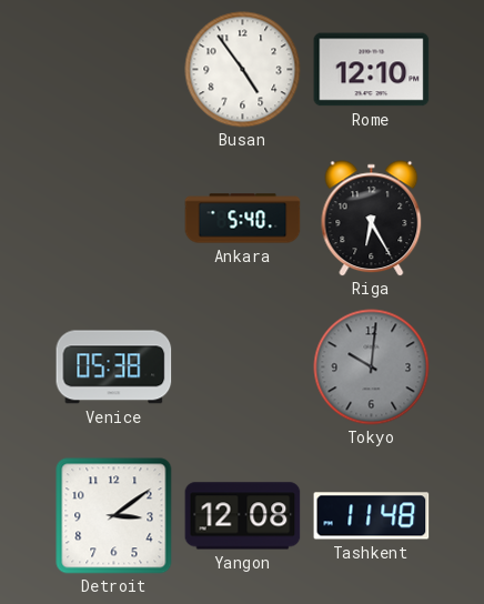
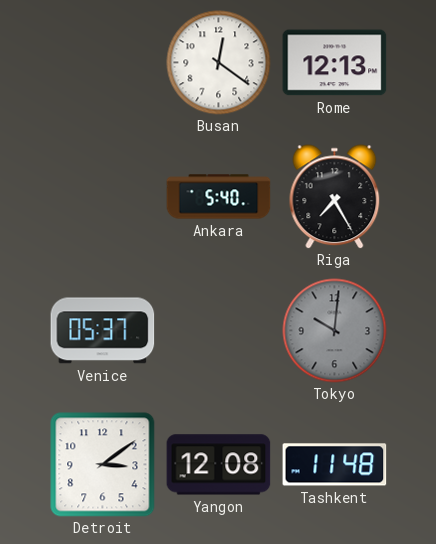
Busan: 4:54 -> 12:21
Rome: 12:10 -> 12:13
Riga: 6:25 -> 7:25
Venice: 05:38 -> 05:37
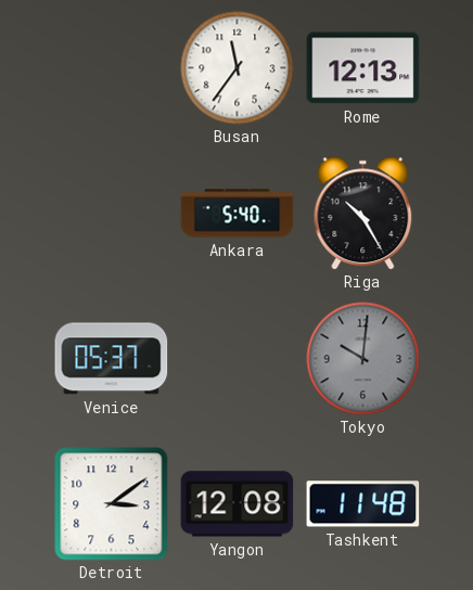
Busan: 12:21 -> 11:36
Riga: 7:25 -> 10:25
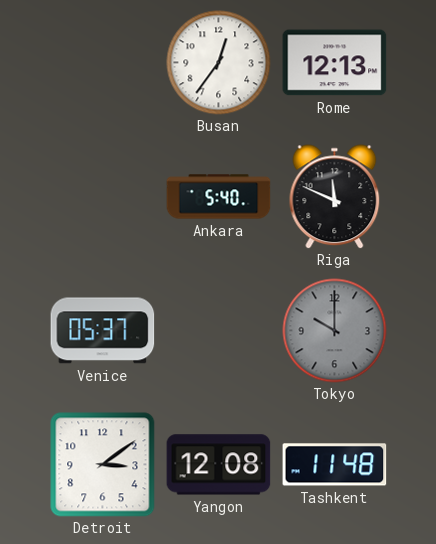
Busan: 11:36 -> 12:36
Riga: 10:25 -> 11:49
Tokyo: 10:01 -> 10:00
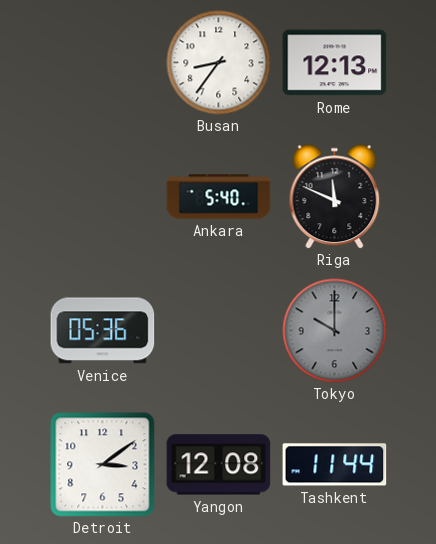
Busan: 12:36 -> 8:36
Venice: 05:37 -> 05:36
Tashkent: 11:48 -> 11:44
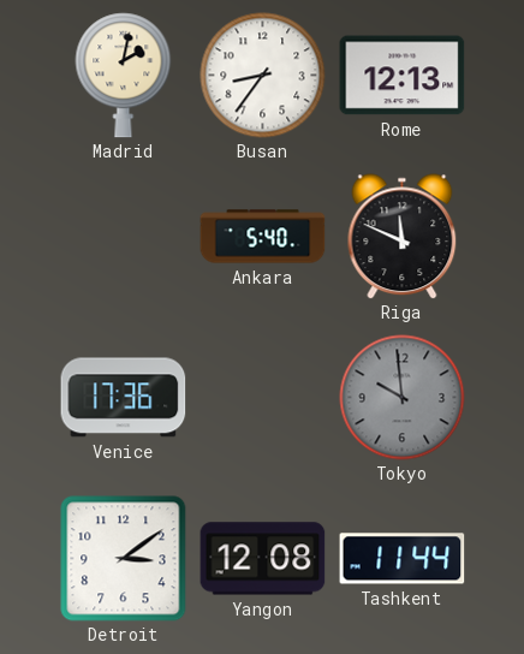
Madrid: none -> 2:02
Venice: 05:36 -> 17:36
Tokyo: 10:00 -> 9:59
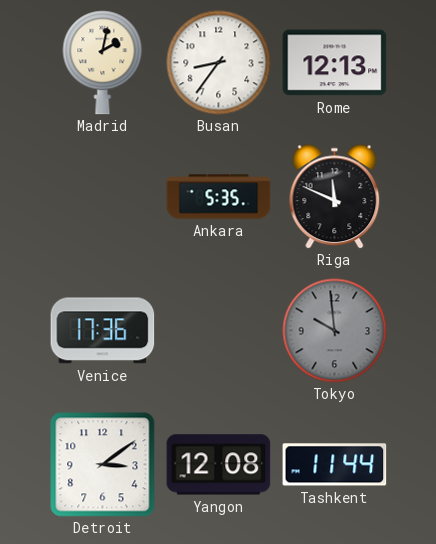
Ankara: 5:40 -> 5:35
